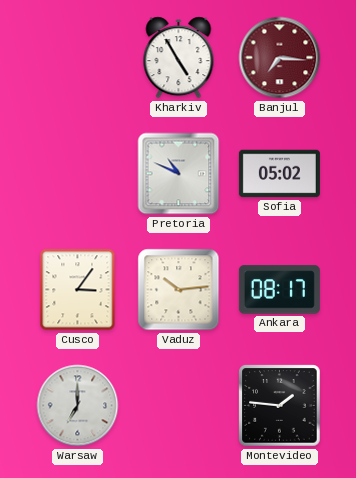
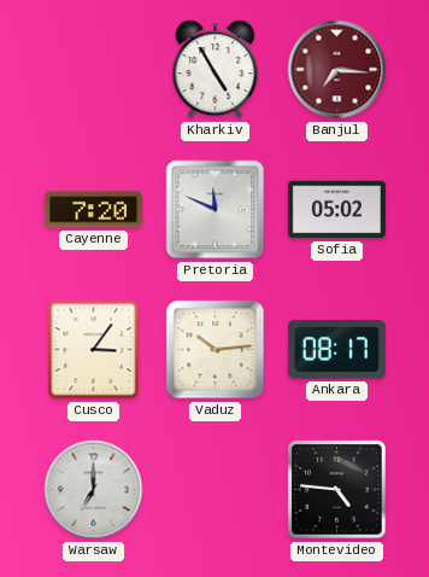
Cayenne: none -> 7:20
Pretoria: 10:49 -> 11:49
Montevideo: 1:46 -> 4:46
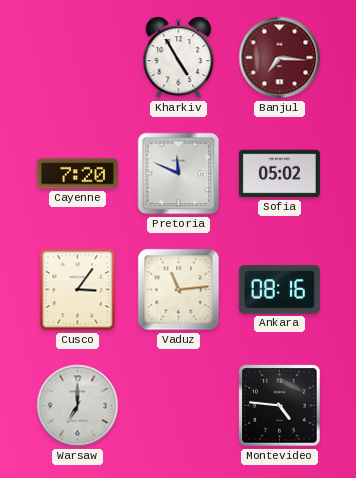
Vaduz: 10:14 -> 11:14
Ankara: 08:17 -> 08:16
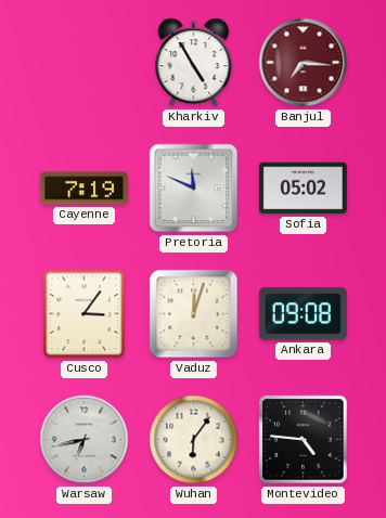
Cayenne: 7:20 -> 7:19
Vaduz: 11:14 -> 12:03
Ankara: 08:16 -> 09:08
Warsaw: 7:00 -> 6:43
Wuhan: none -> 6:06
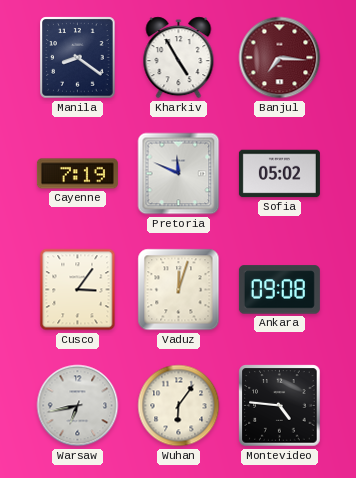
Manila: none -> 8:21
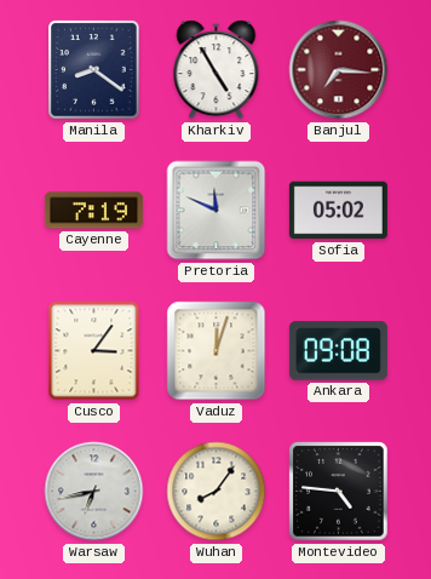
Wuhan: 6:06 -> 8:06
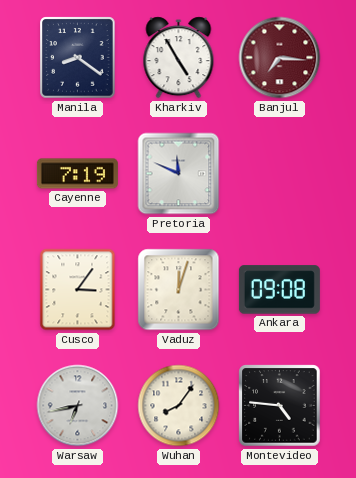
Sofia: 05:02 -> none
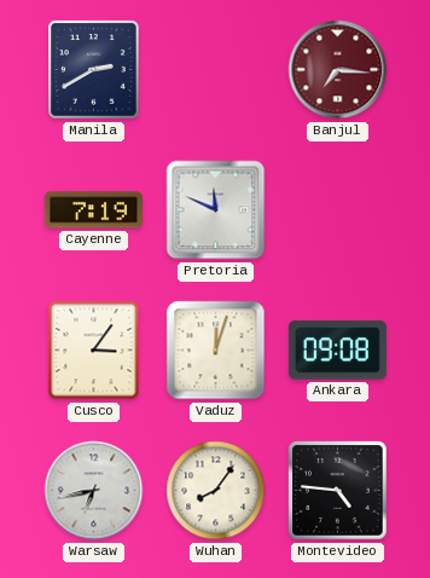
Manila: 8:21 -> 2:40
Kharkiv: 4:55 -> none
